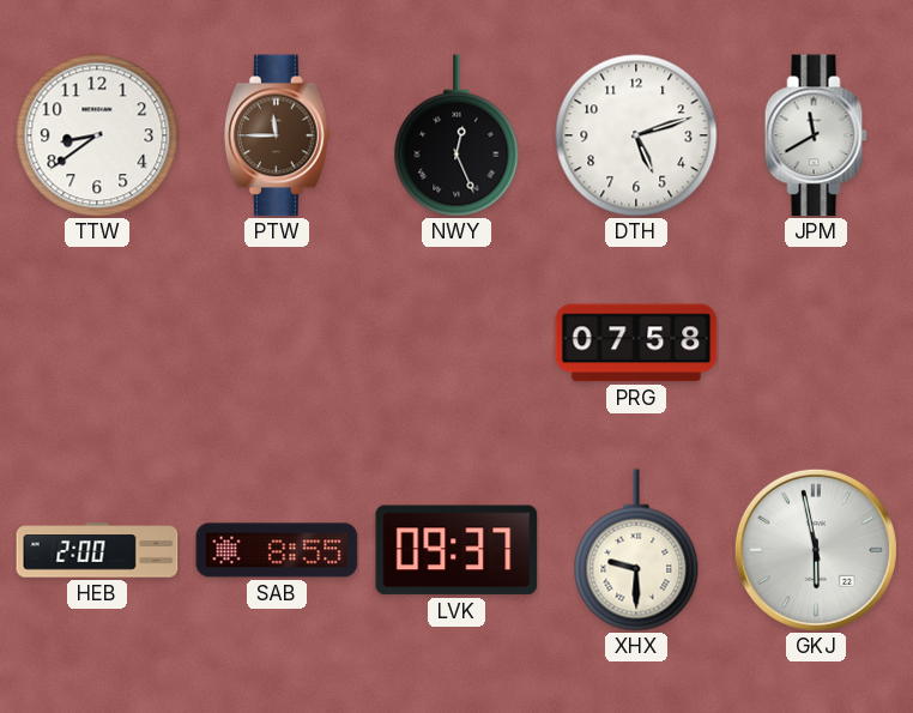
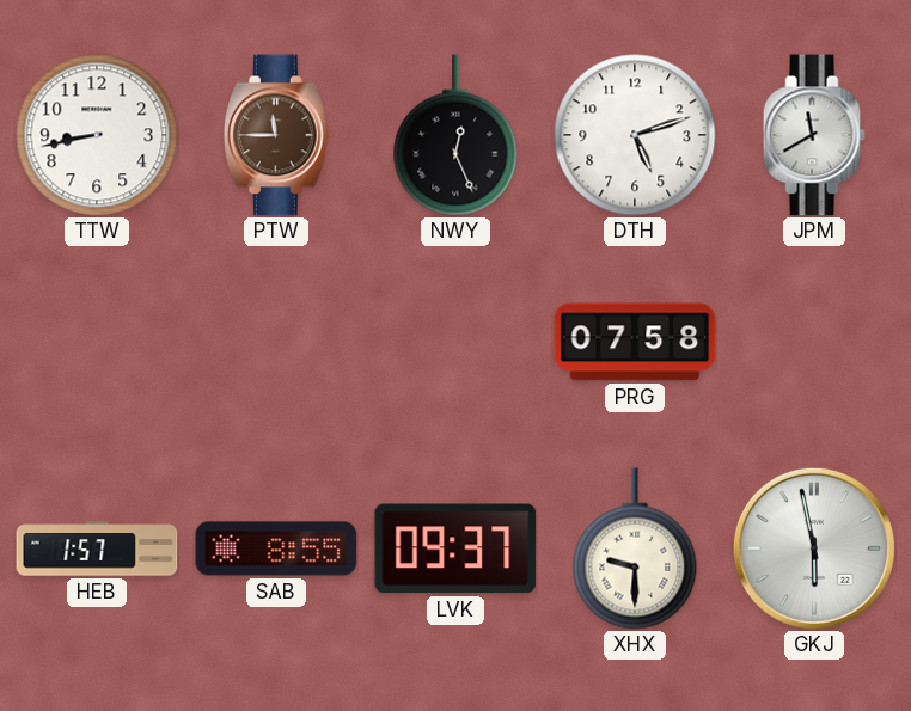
TTW: 8:39 -> 8:43
HEB: 2:00 -> 1:57
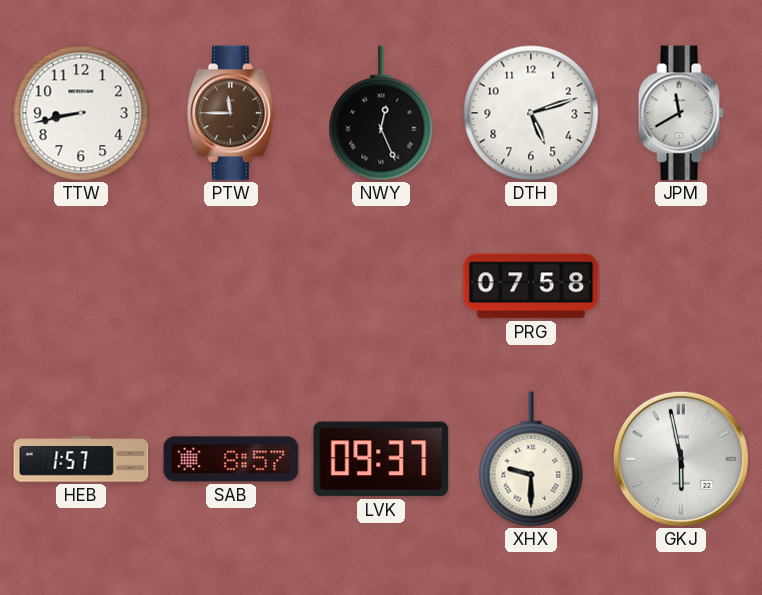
SAB: 8:55 -> 8:57
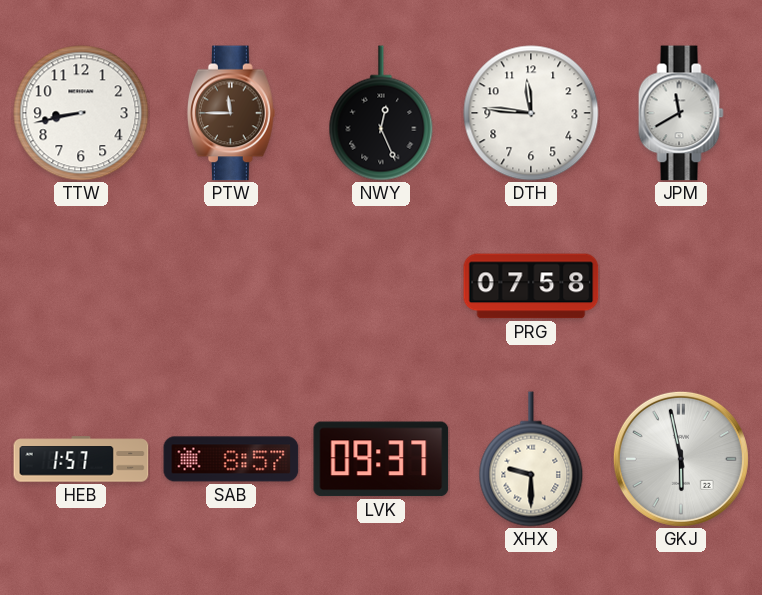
DTH: 5:12 -> 11:46
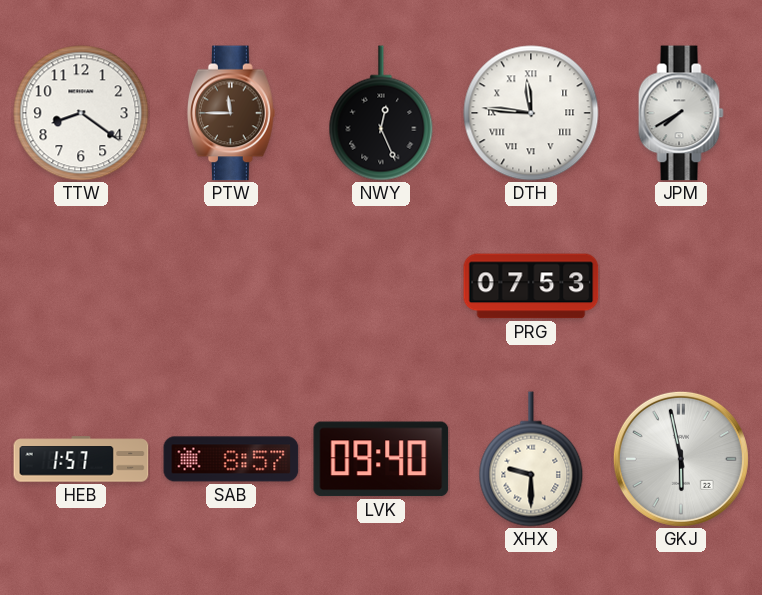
TTW: 8:43 -> 8:21
DTH numerals: Arabic -> Roman
JPM: 11:40 -> 7:40
PRG: 07:58 -> 07:53
LVK: 09:37 -> 09:40
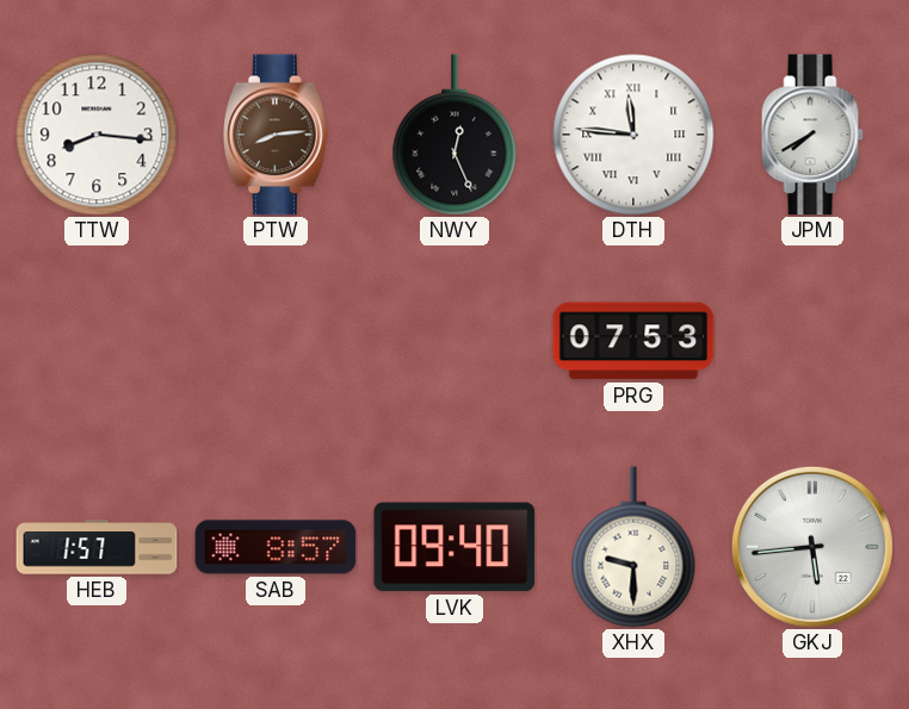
TTW: 8:21 -> 8:16
PTW: 11:45 -> 8:14
GKJ: 5:58 -> 5:44
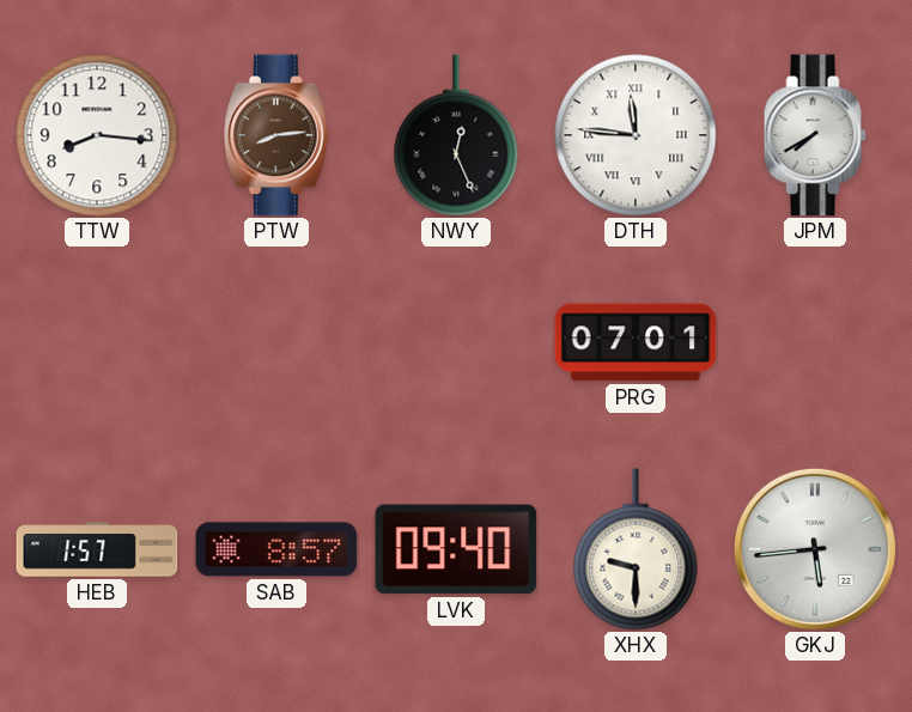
PRG: 07:53 -> 07:01
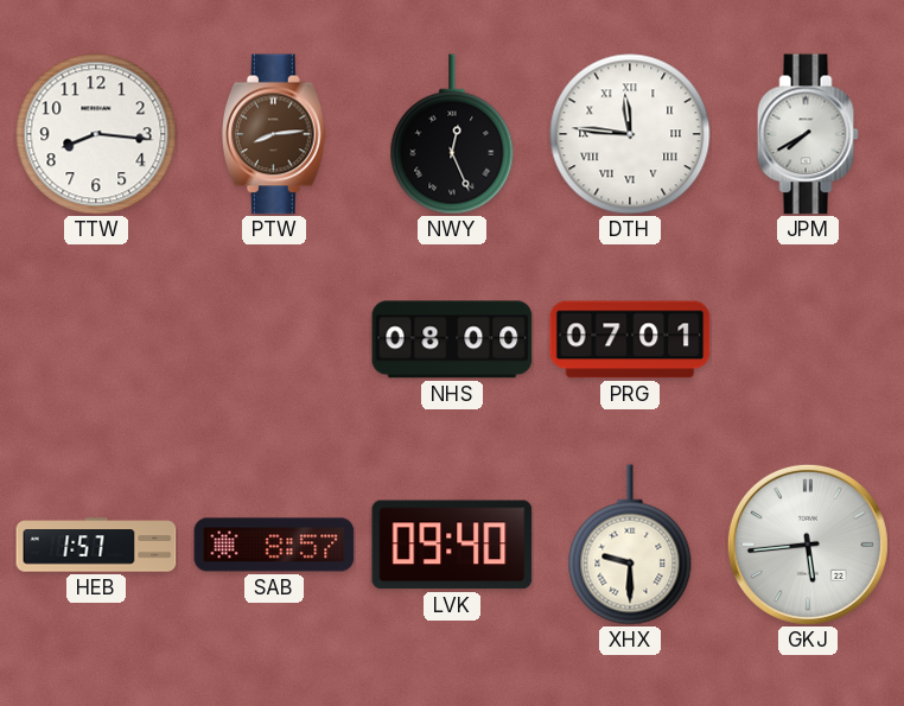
NHS: none -> 08:00
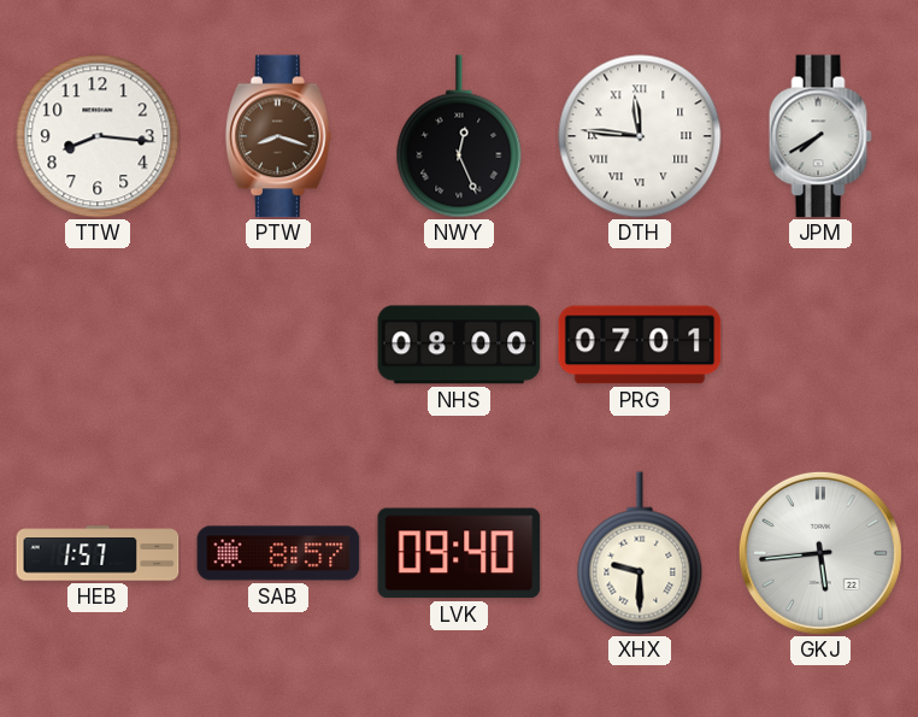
PTW: 8:14 -> 8:18
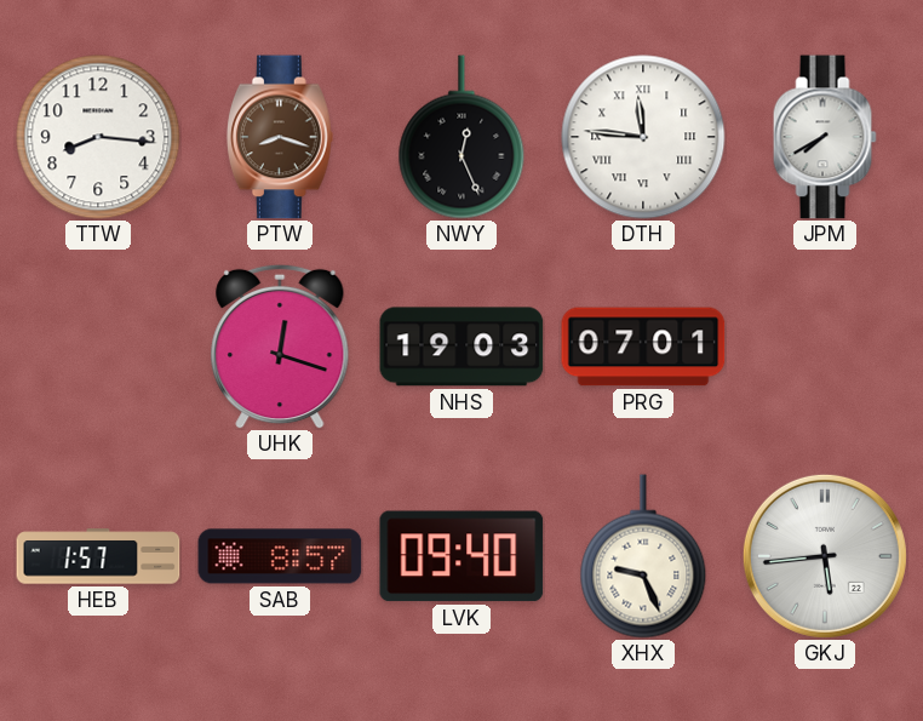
UHK: none -> 12:18
NHS: 08:00 -> 19:03
XHX: 9:30 -> 9:26
